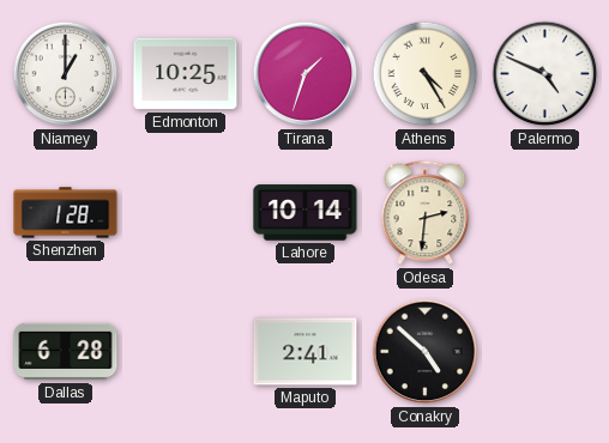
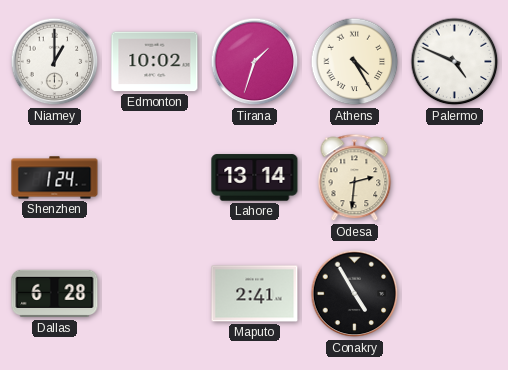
Edmonton: 10:25 -> 10:02
Shenzhen: 1:28 -> 1:24
Lahore: 10:14 -> 13:14
Conakry: 4:52 -> 4:55
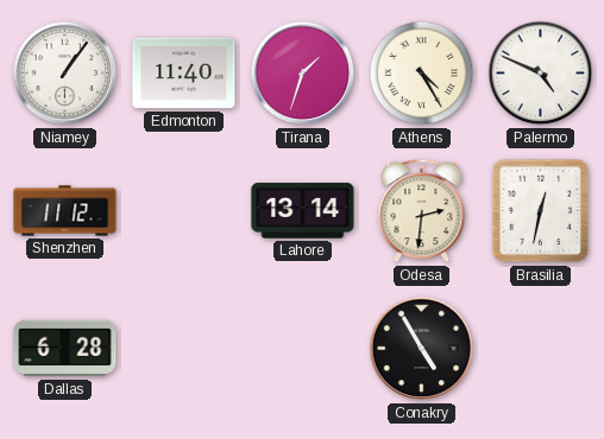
Niamey: 1:00 -> 1:06
Edmonton: 10:02 -> 11:40
Shenzhen: 1:24 -> 11:12
Brasilia: none -> 12:32
Maputo: 2:41 -> none
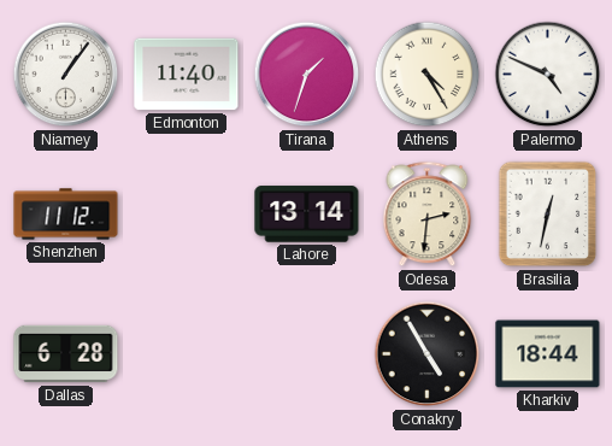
Kharkiv: none -> 18:44
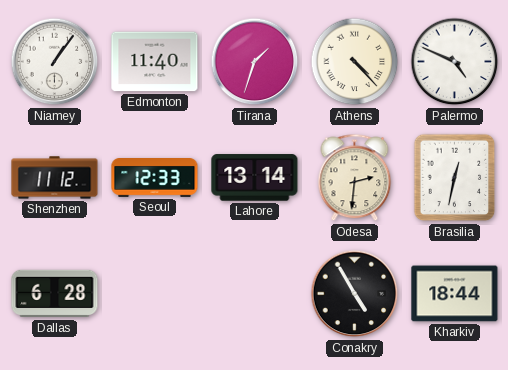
Athens: 4:25 -> 4:23
Seoul: none -> 12:33
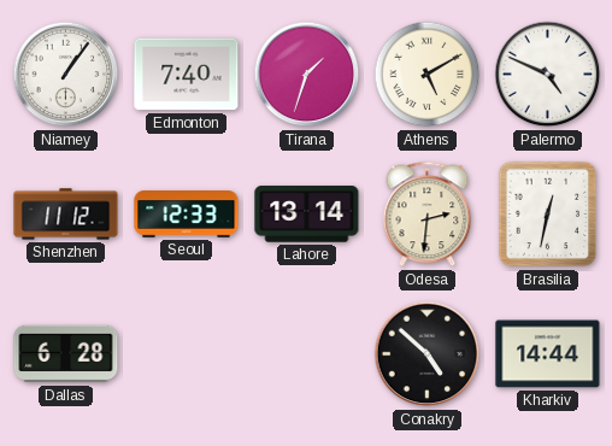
Edmonton: 11:40 -> 7:40
Athens: 4:23 -> 5:10
Conakry: 4:55 -> 4:52
Kharkiv: 18:44 -> 14:44
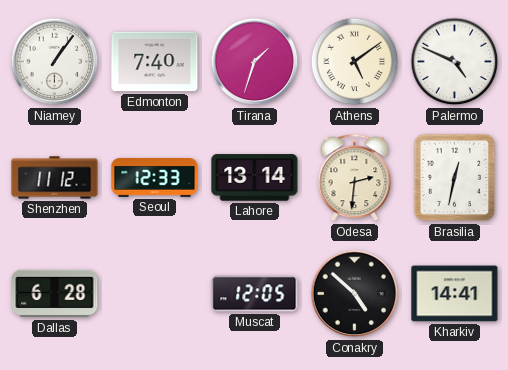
Athens: 5:10 -> 5:09
Muscat: none -> 12:05
Kharkiv: 14:44 -> 14:41
